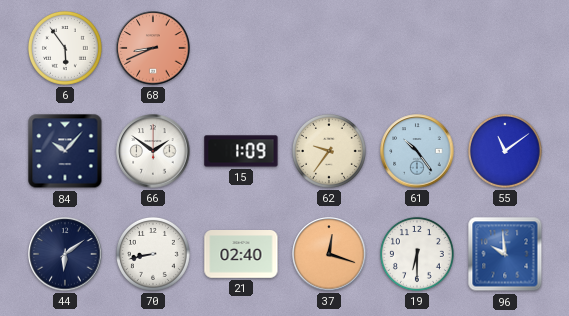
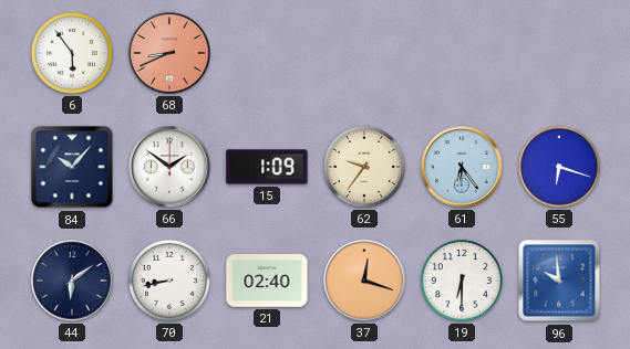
61: 10:24 -> 6:24
55: 11:09 -> 6:18
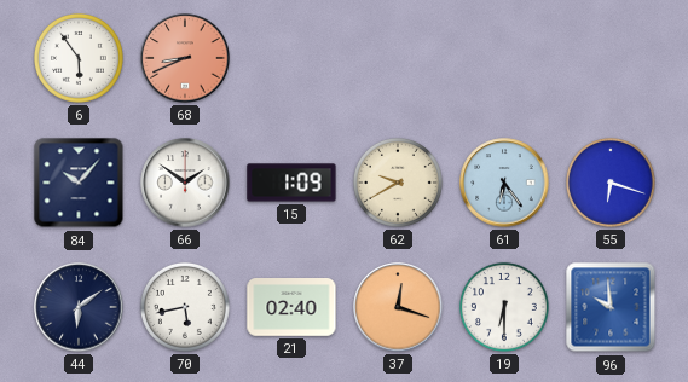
62: 9:36 -> 9:40
70: 8:43 -> 5:43
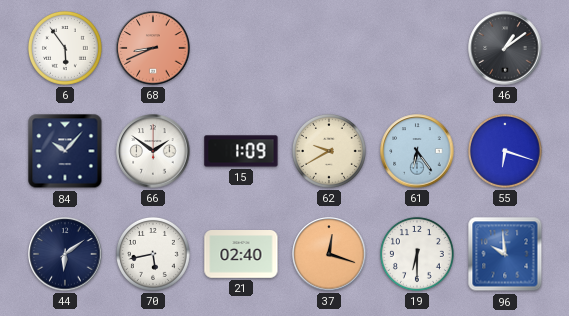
46: none -> 1:09
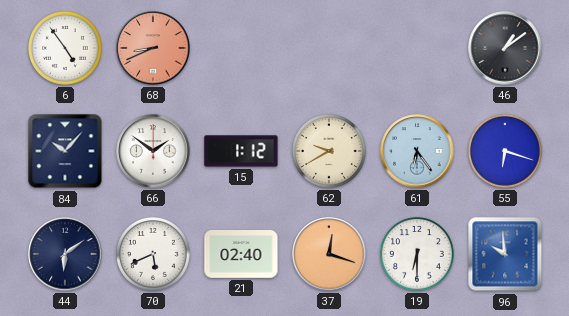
6: 5:54 -> 4:54
15: 1:09 -> 1:12
70: 5:43 -> 5:41
